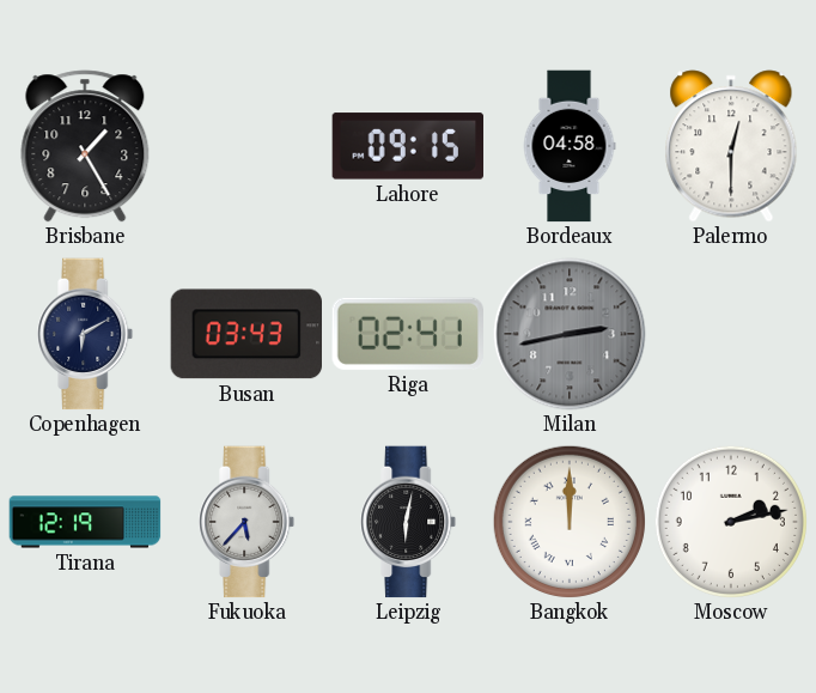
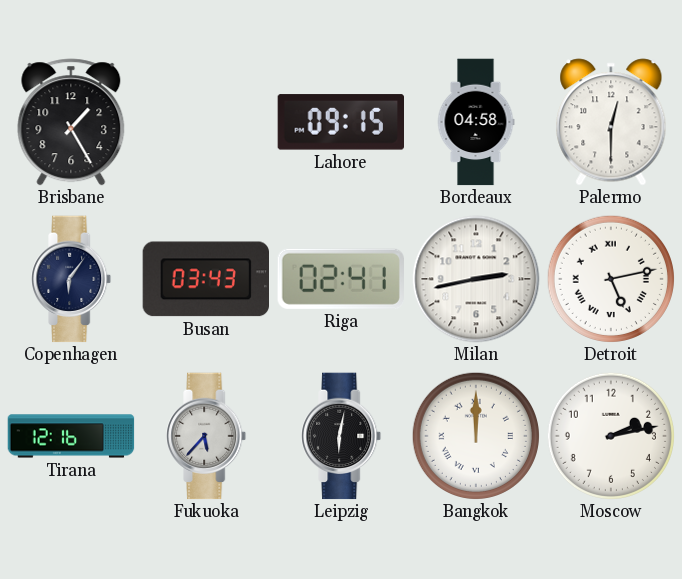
Copenhagen: 6:10 -> 6:06
Milan dial: grey -> white
Detroit: none -> 5:13
Tirana: 12:19 -> 12:16
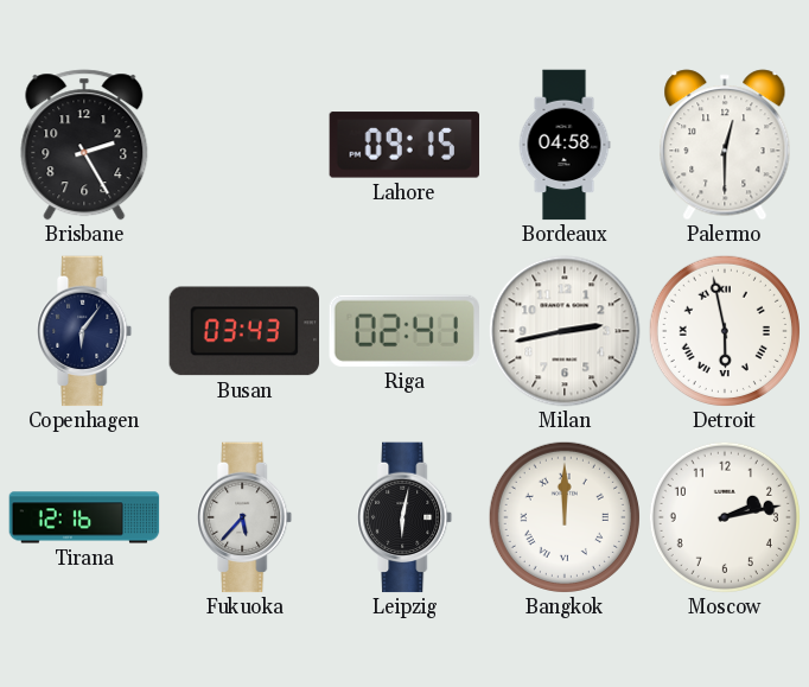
Brisbane: 1:25 -> 2:25
Detroit: 5:13 -> 5:58
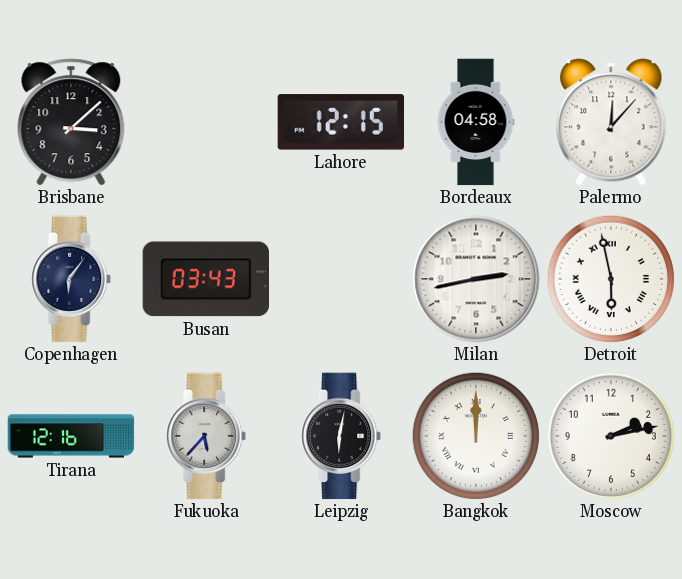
Brisbane: 2:25 -> 3:08
Lahore: 09:15 -> 12:15
Palermo: 12:30 -> 12:07
Riga: 02:41 -> none
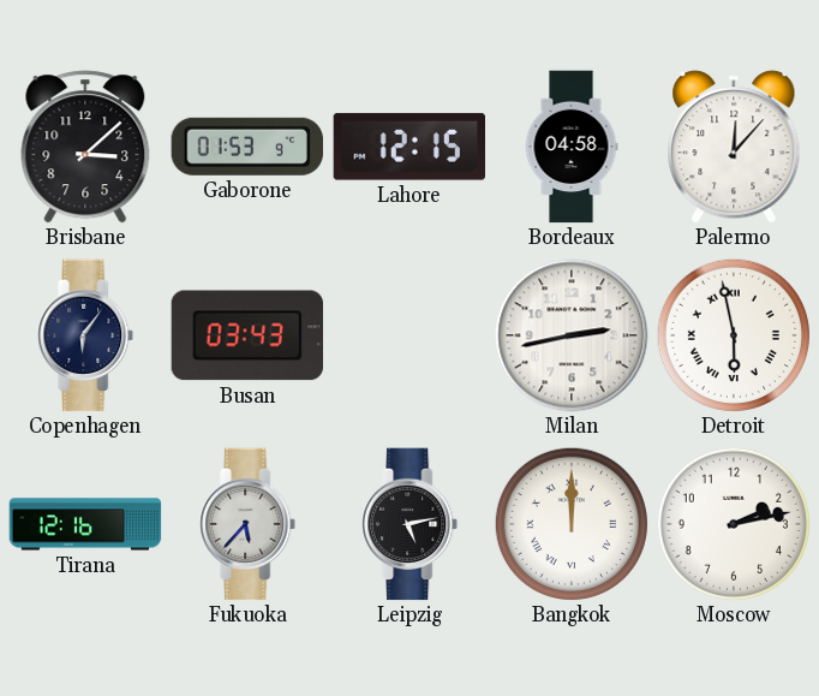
Gaborone: none -> 01:53
Leipzig: 6:02 -> 5:13
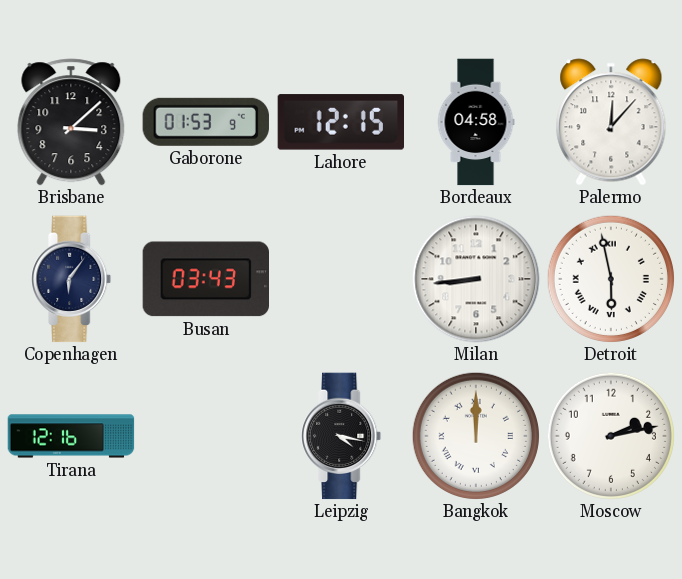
Milan: 2:43 -> 8:44
Fukuoka: 5:37 -> none
Leipzig: 5:13 -> 4:17
